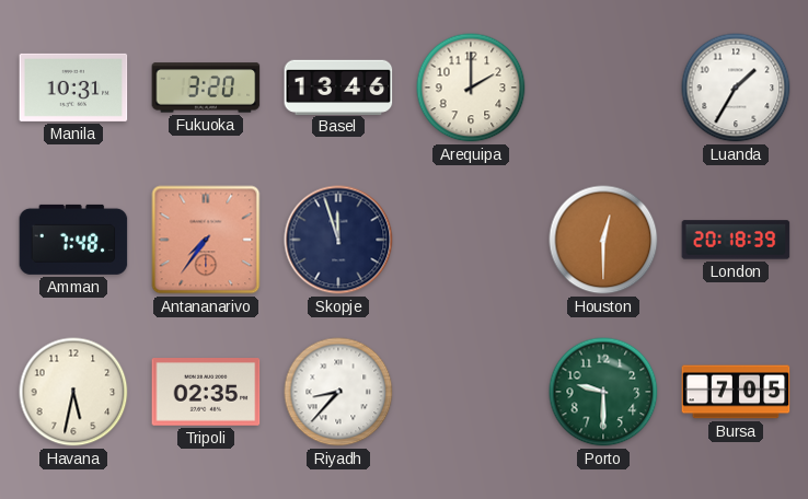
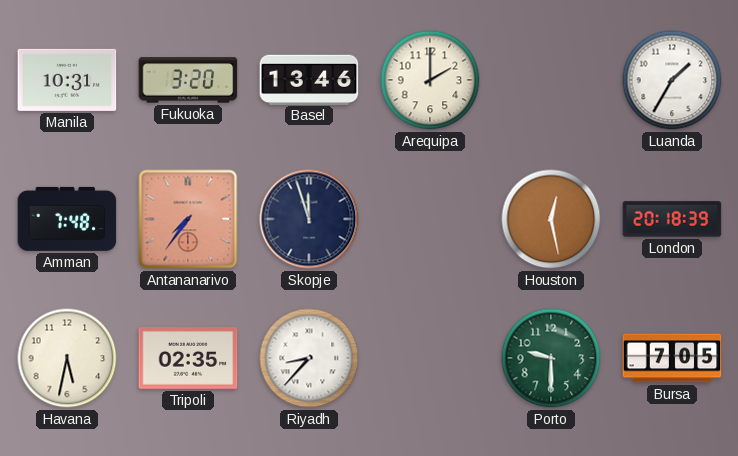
Houston: 12:30 -> 12:28
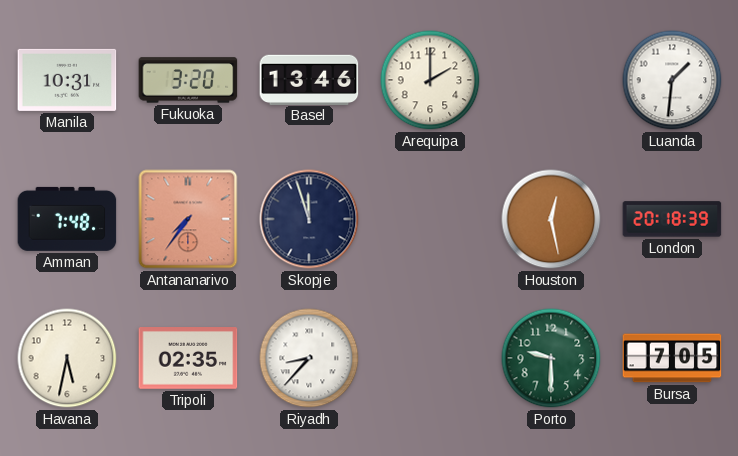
Luanda: 1:35 -> 1:31
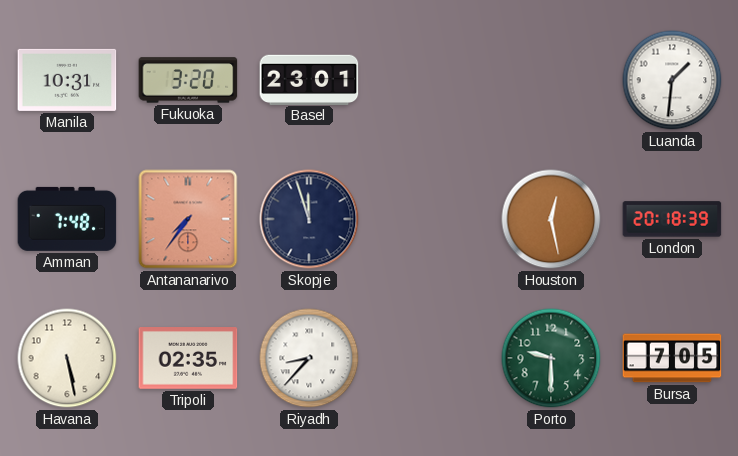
Basel: 13:46 -> 23:01
Arequipa: 2:00 -> none
Havana: 5:32 -> 5:28
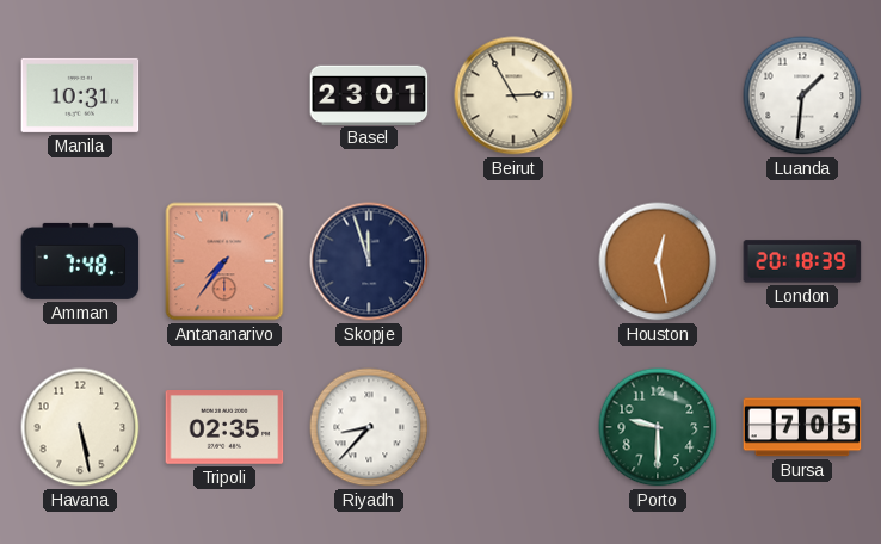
Fukuoka: 3:20 -> none
Beirut: none -> 2:55
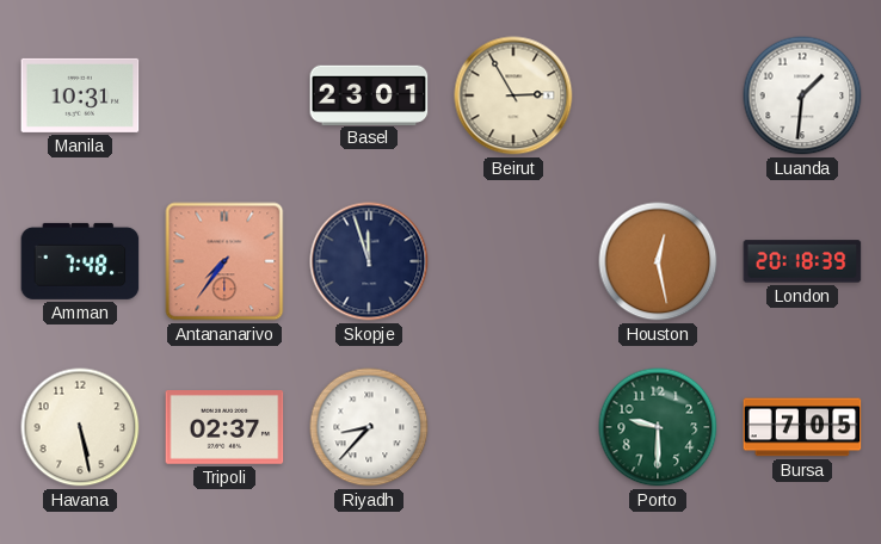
Tripoli: 02:35 -> 02:37
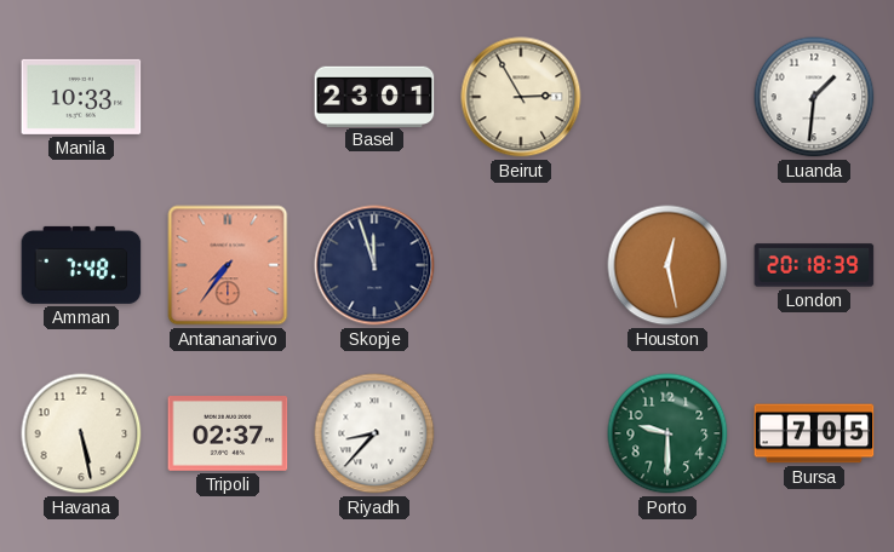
Manila: 10:31 -> 10:33
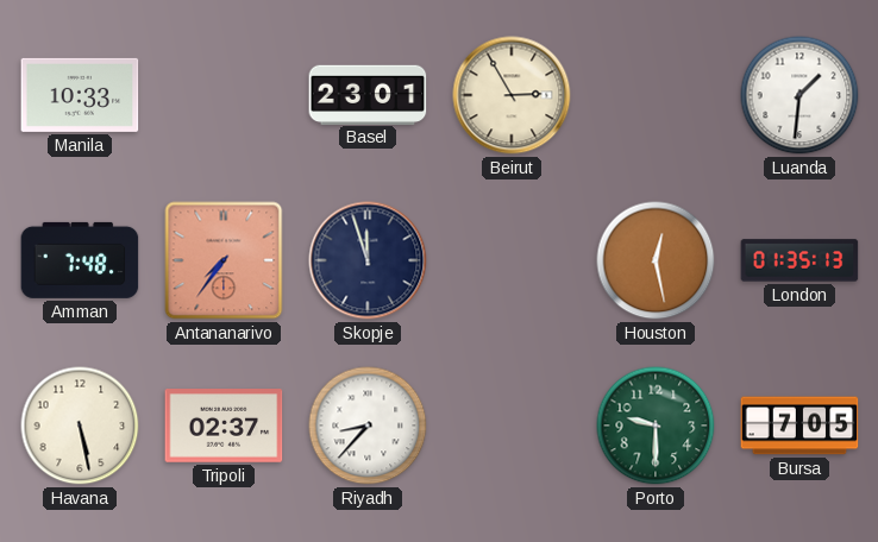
London: 20:18 -> 01:35
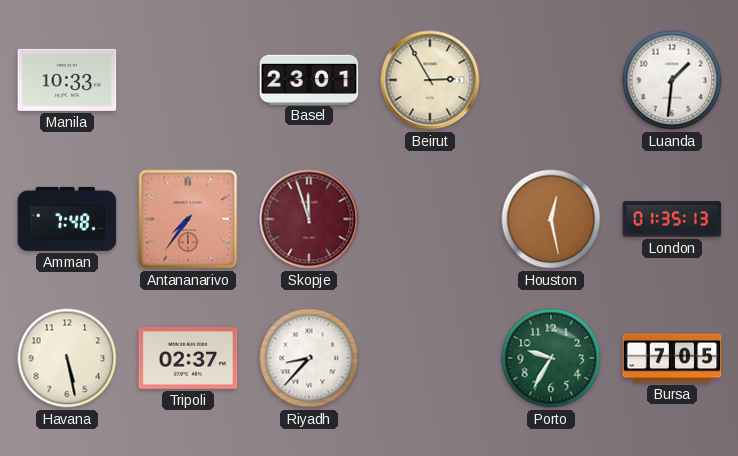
Skopje dial: navy -> burgundy
Porto: 9:30 -> 9:35
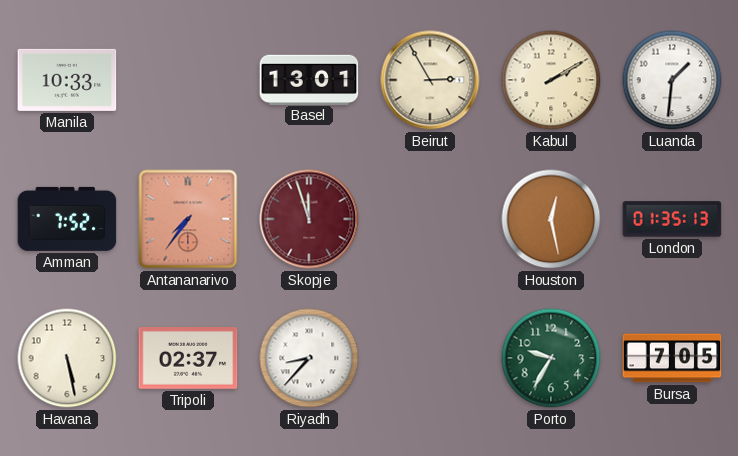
Basel: 23:01 -> 13:01
Kabul: none -> 2:10
Amman: 7:48 -> 7:52
